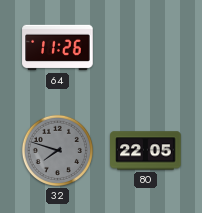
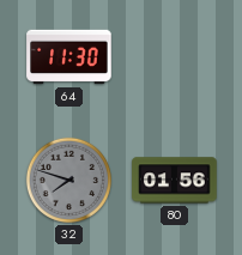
64: 11:26 -> 11:30
80: 22:05 -> 01:56
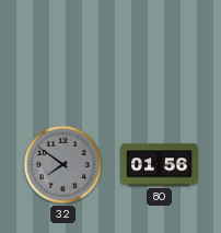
64: 11:30 -> none
32: 7:48 -> 7:51
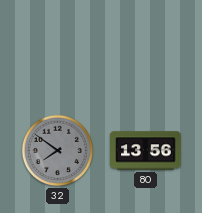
80: 01:56 -> 13:56
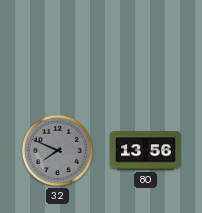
32: 7:51 -> 7:49
